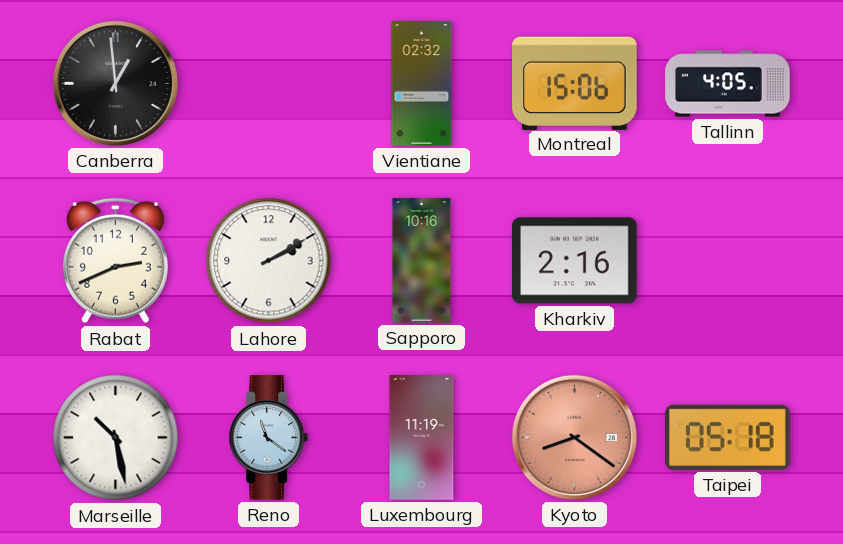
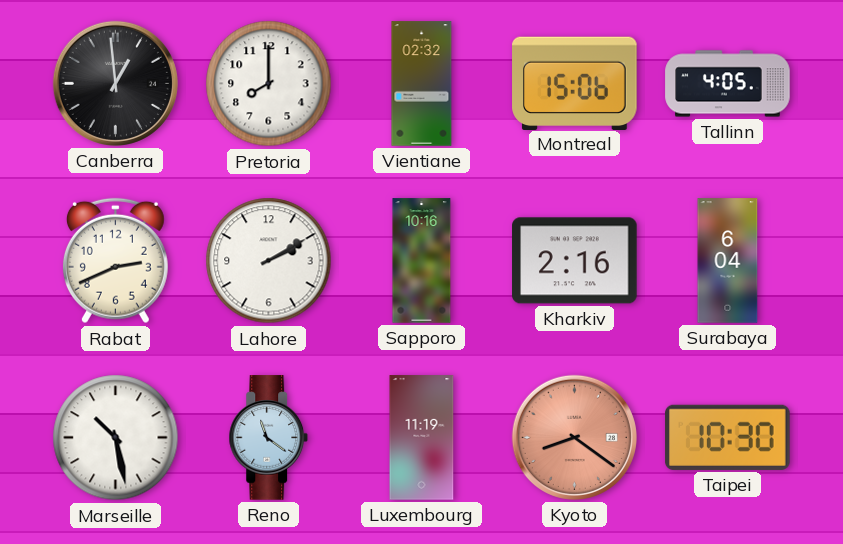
Pretoria: none -> 8:00
Surabaya: none -> 6:04
Taipei: 05:18 -> 10:30
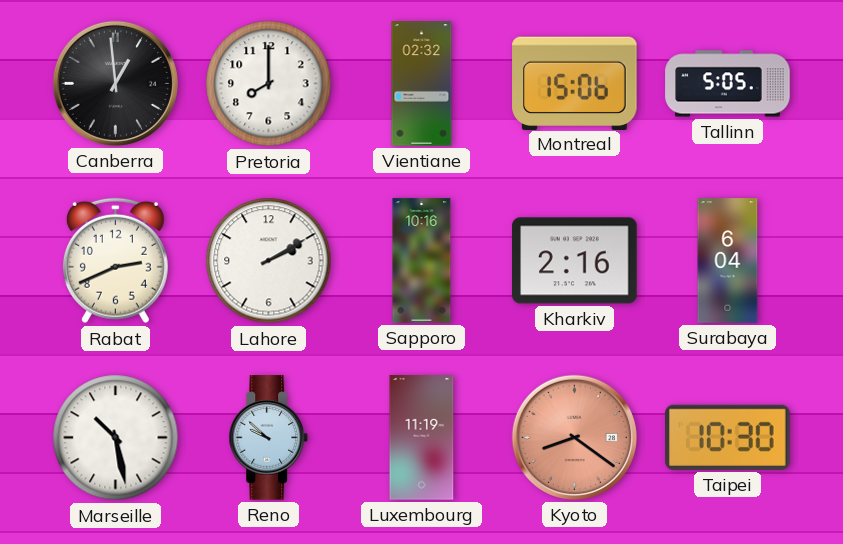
Tallinn: 4:05 -> 5:05
Reno: 11:21 -> 9:52
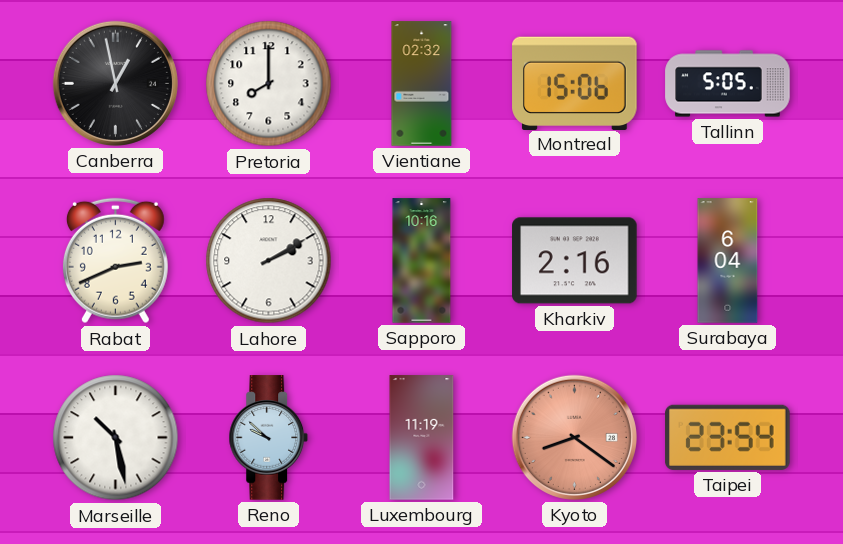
Canberra: 12:59 -> 12:58
Taipei: 10:30 -> 23:54
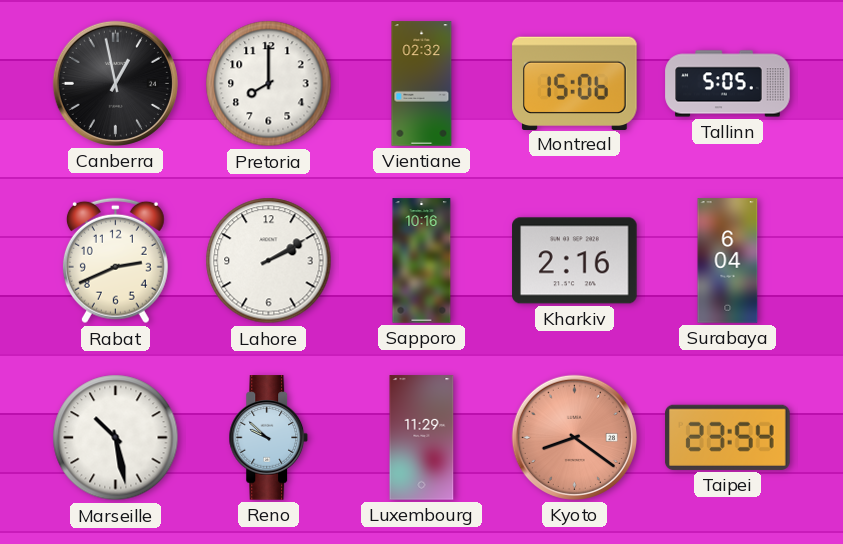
Luxembourg: 11:19 -> 11:29
